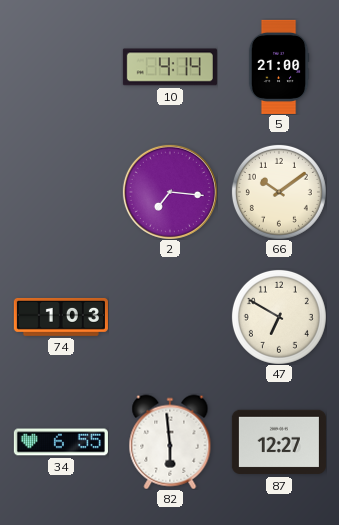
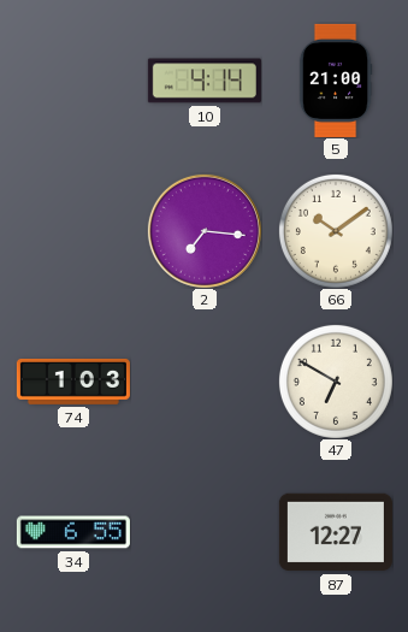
82: 5:59 -> none
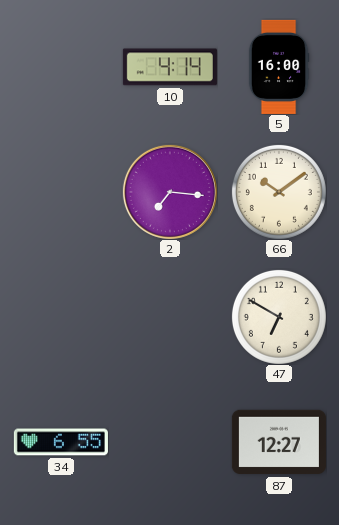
5: 21:00 -> 16:00
74: 1:03 -> none
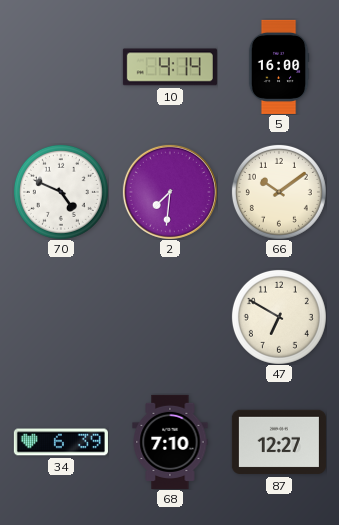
70: none -> 4:49
2: 7:16 -> 7:31
34: 6:55 -> 6:39
68: none -> 7:10
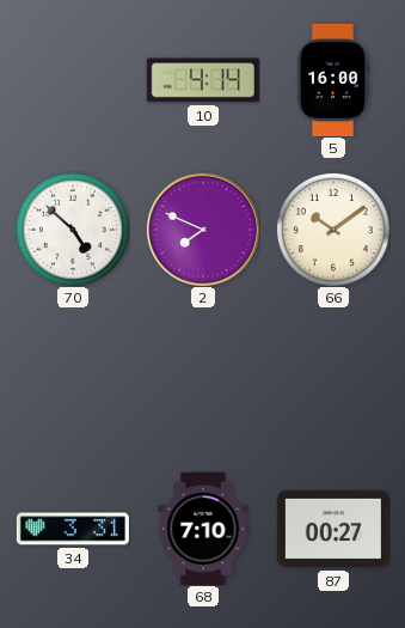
70: 4:49 -> 4:52
2: 7:31 -> 7:49
47: 6:50 -> none
34: 6:39 -> 3:31
87: 12:27 -> 00:27
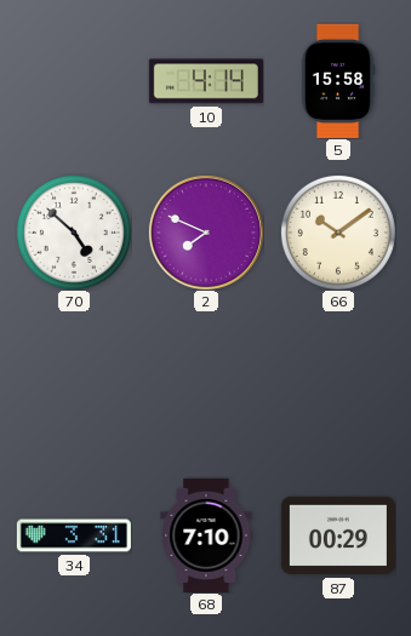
5: 16:00 -> 15:58
87: 00:27 -> 00:29
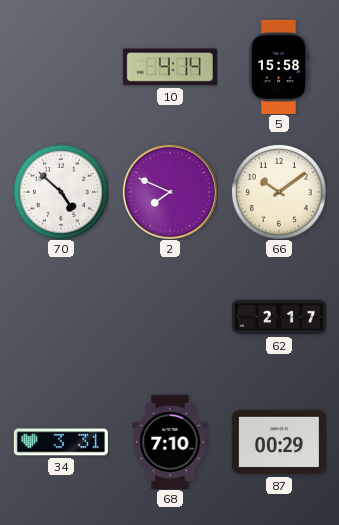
62: none -> 2:17
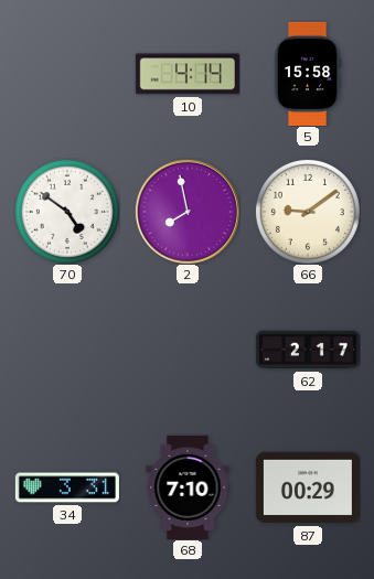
70: 4:52 -> 4:51
2: 7:49 -> 7:58
66: 10:09 -> 9:09
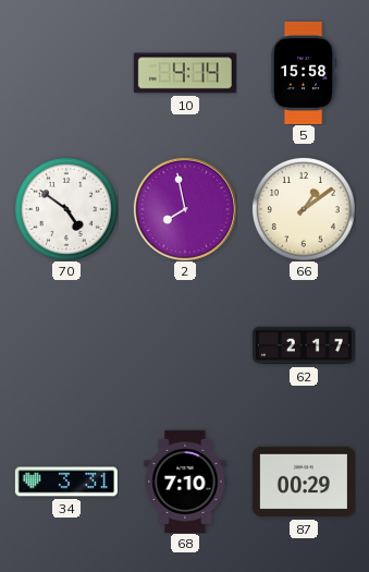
66: 9:09 -> 1:09
